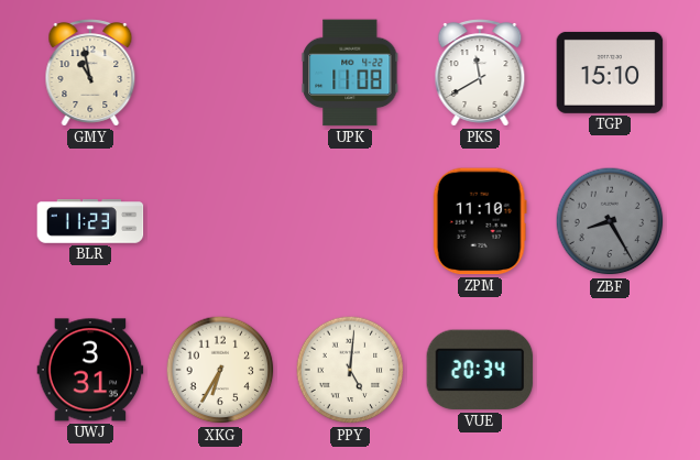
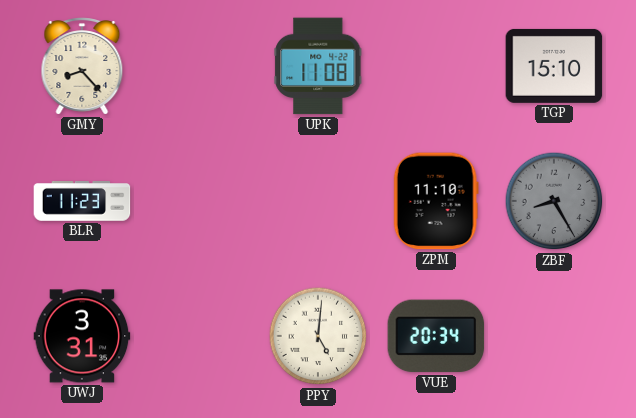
GMY: 10:58 -> 8:23
PKS: 11:40 -> none
XKG: 6:35 -> none
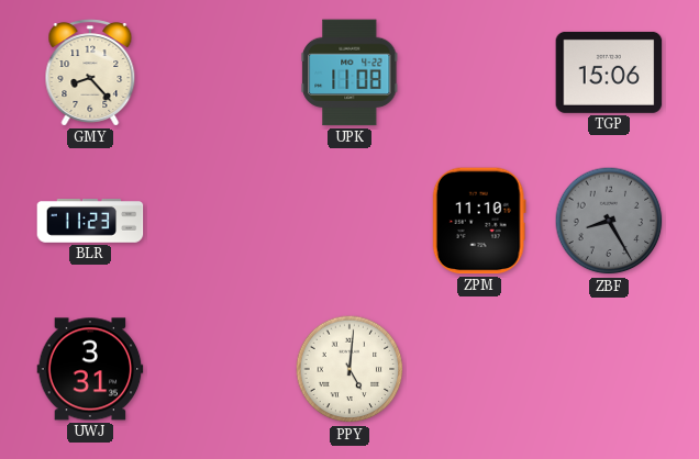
TGP: 15:10 -> 15:06
VUE: 20:34 -> none
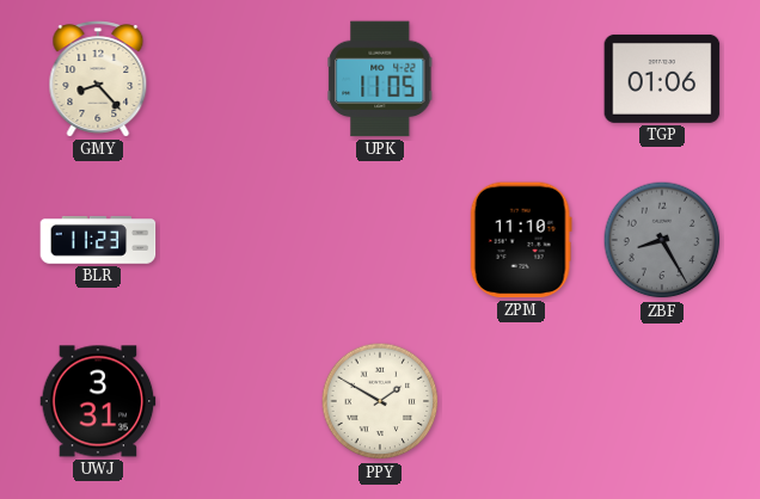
UPK: 11:08 -> 11:05
TGP: 15:06 -> 01:06
PPY: 5:01 -> 1:50
